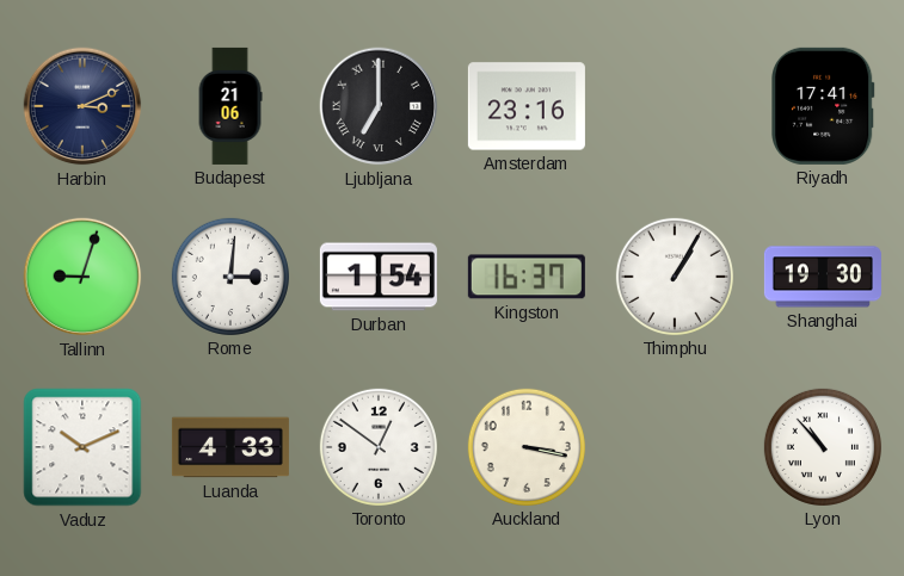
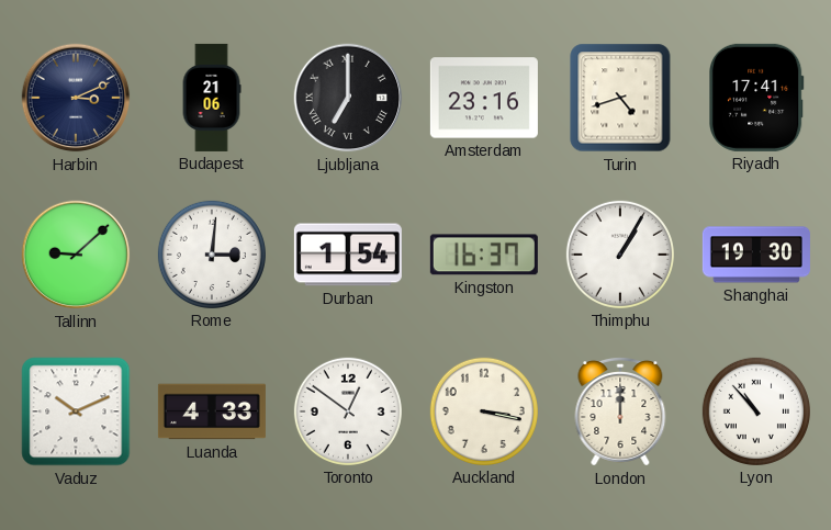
Turin: none -> 4:42
Tallinn: 9:03 -> 9:08
London: none -> 12:00
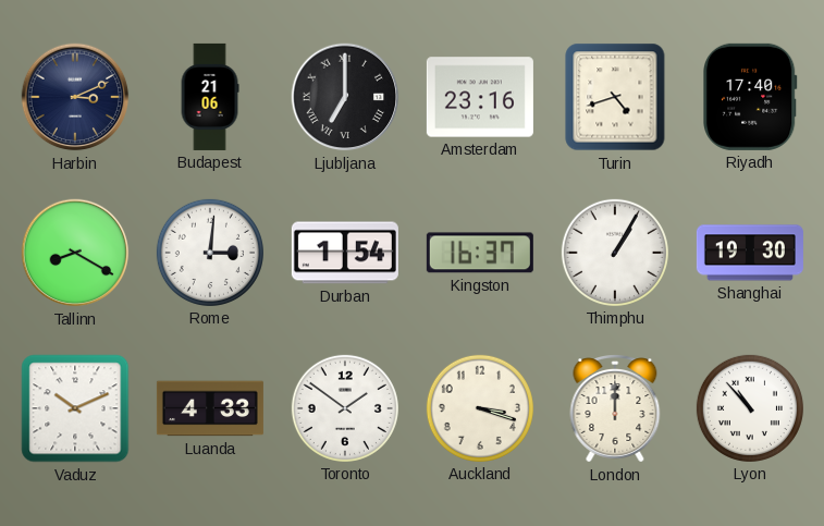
Riyadh: 17:41 -> 17:40
Tallinn: 9:08 -> 8:20
Toronto: 12:51 -> 1:51
Auckland: 3:17 -> 3:18
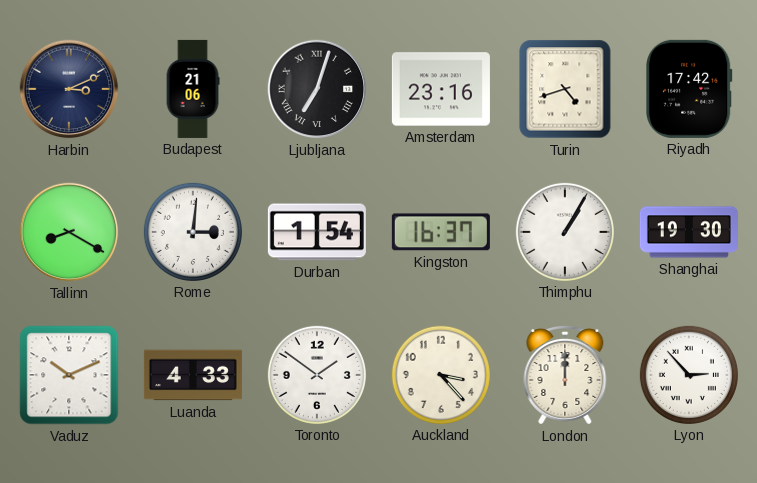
Ljubljana: 7:00 -> 7:03
Riyadh: 17:40 -> 17:42
Auckland: 3:18 -> 3:23
Lyon: 10:53 -> 2:53
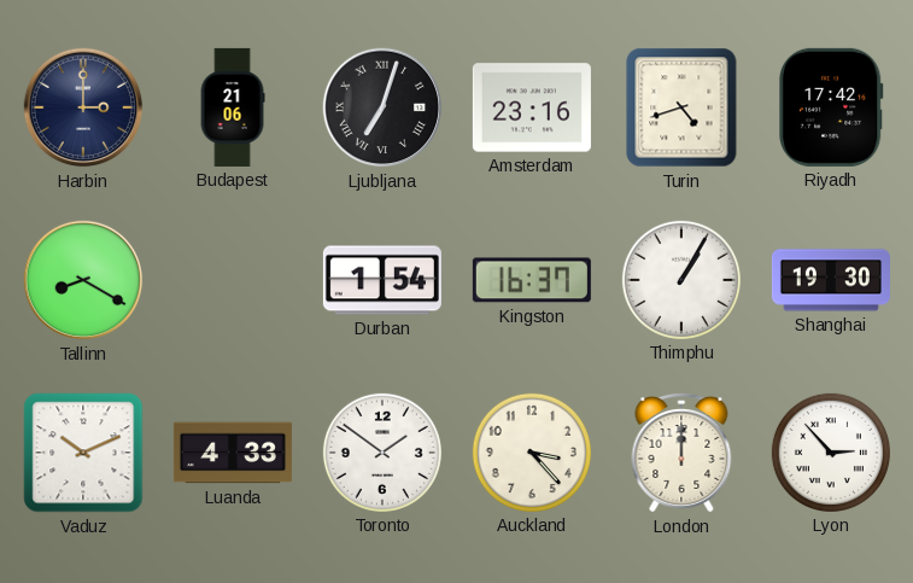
Harbin: 3:11 -> 3:00
Rome: 3:01 -> none
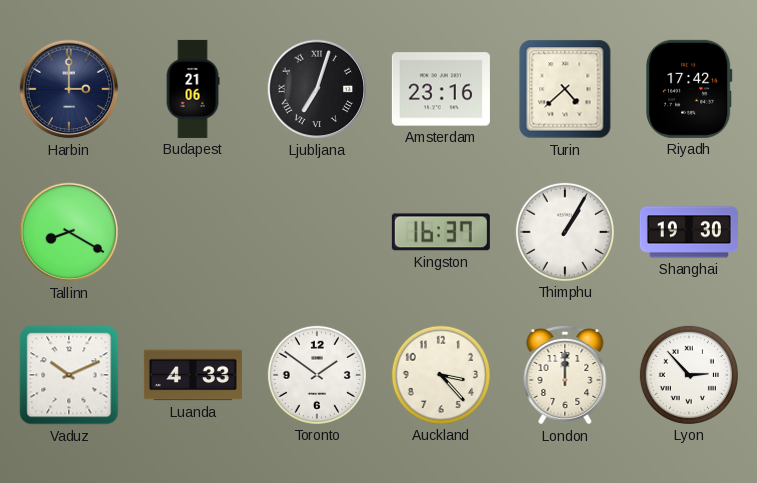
Turin: 4:42 -> 4:38
Durban: 1:54 -> none
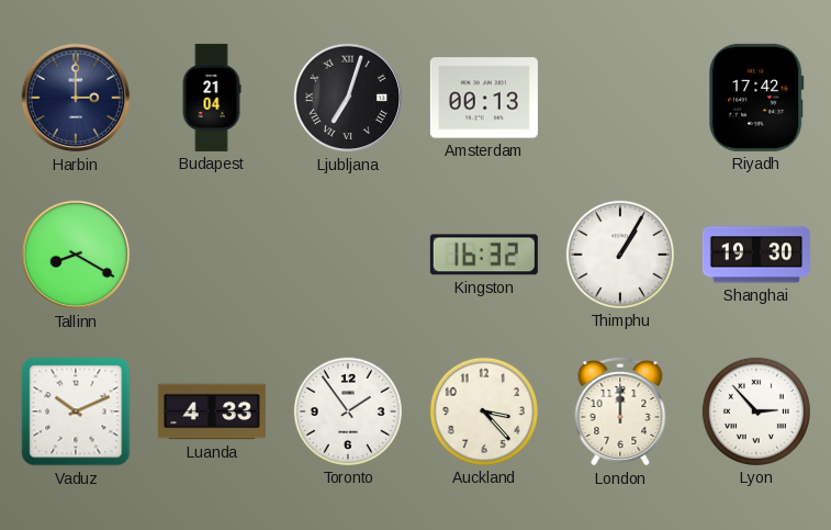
Budapest: 21:06 -> 21:04
Amsterdam: 23:16 -> 00:13
Turin: 4:38 -> none
Kingston: 16:37 -> 16:32
Toronto: 1:51 -> 1:54
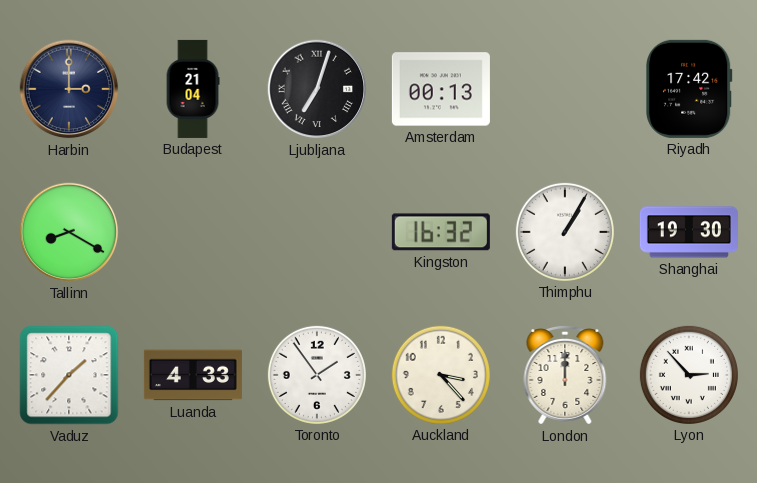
Vaduz: 10:11 -> 1:37
